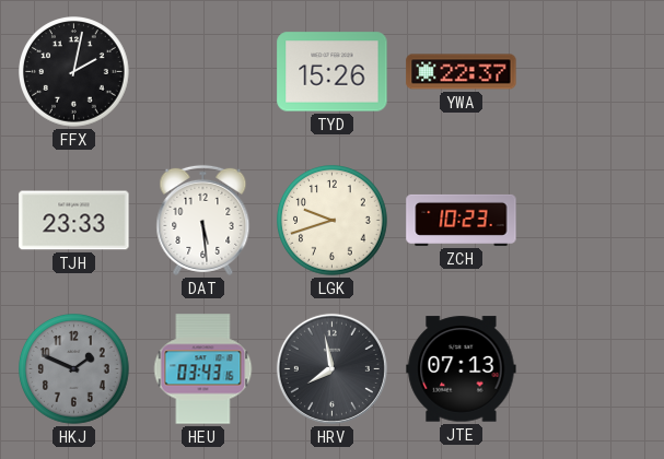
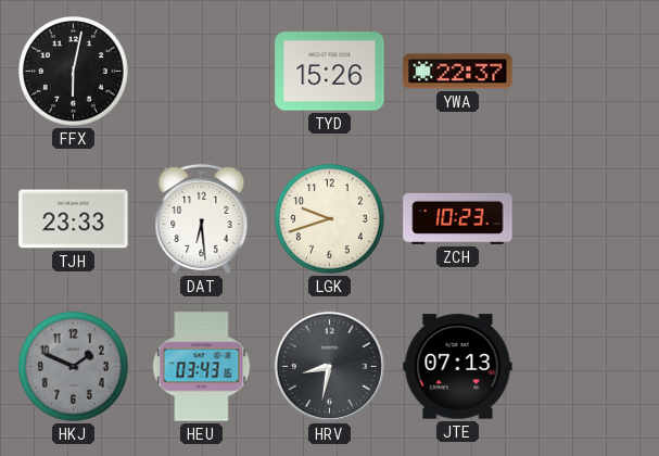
FFX: 2:02 -> 6:02
DAT: 5:29 -> 6:29
HRV: 7:58 -> 8:32
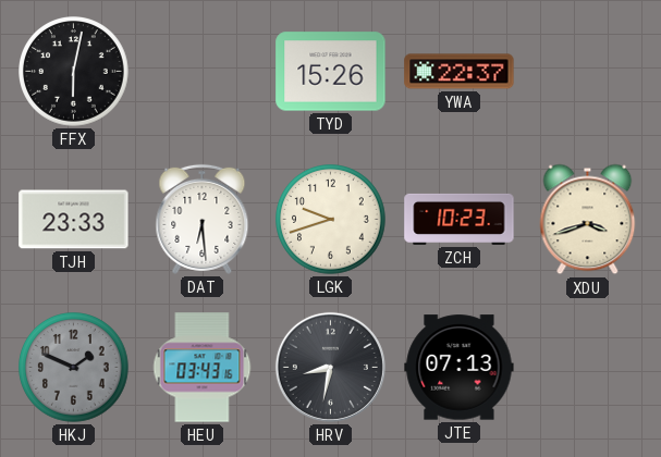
XDU: none -> 3:42
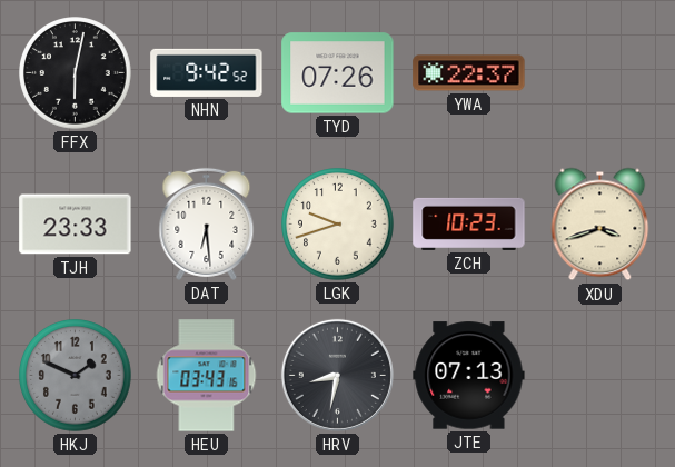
NHN: none -> 9:42
TYD: 15:26 -> 07:26
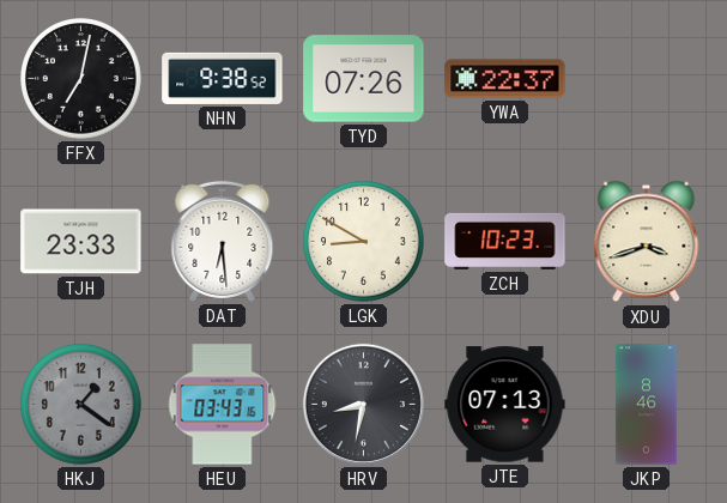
FFX: 6:02 -> 7:02
NHN: 9:42 -> 9:38
LGK: 9:42 -> 8:50
HKJ: 1:49 -> 1:21
JKP: none -> 8:46
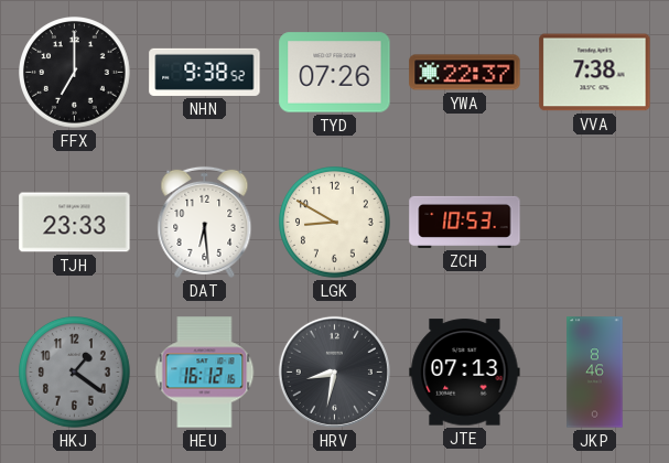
FFX: 7:02 -> 7:00
VVA: none -> 7:38
ZCH: 10:23 -> 10:53
XDU: 3:42 -> none
HEU: 03:43 -> 16:12
